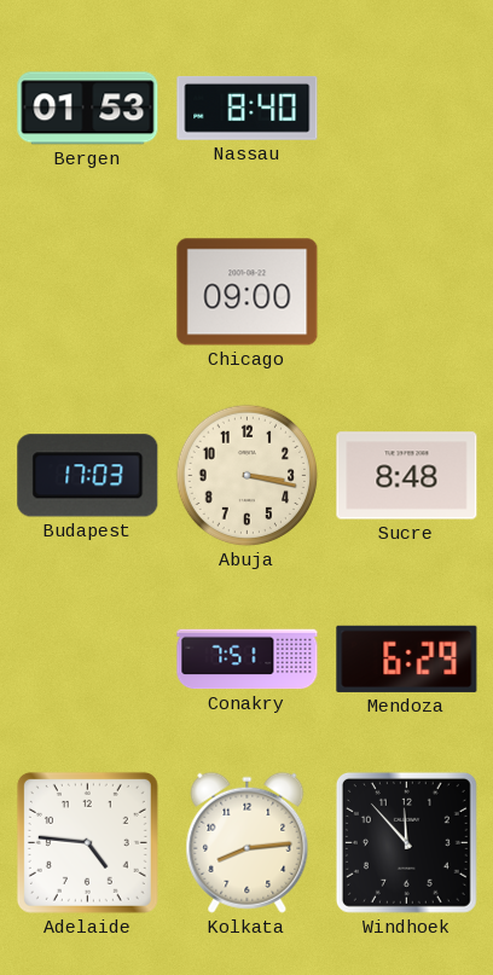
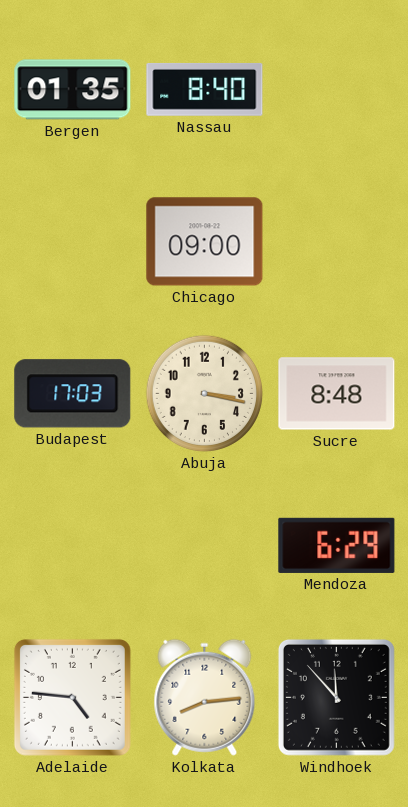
Bergen: 01:53 -> 01:35
Conakry: 7:51 -> none
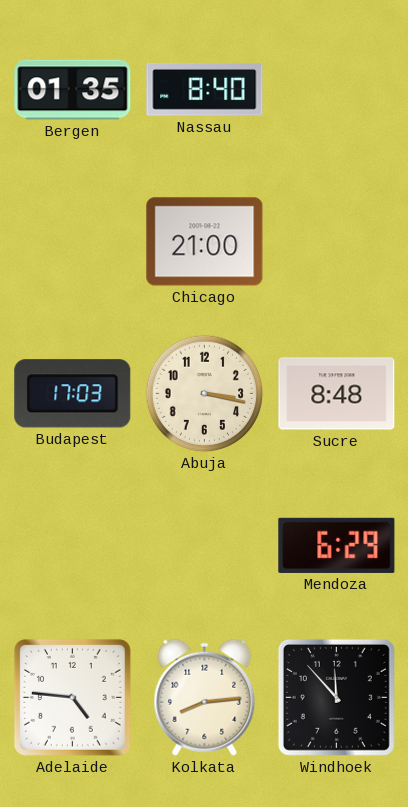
Chicago: 09:00 -> 21:00
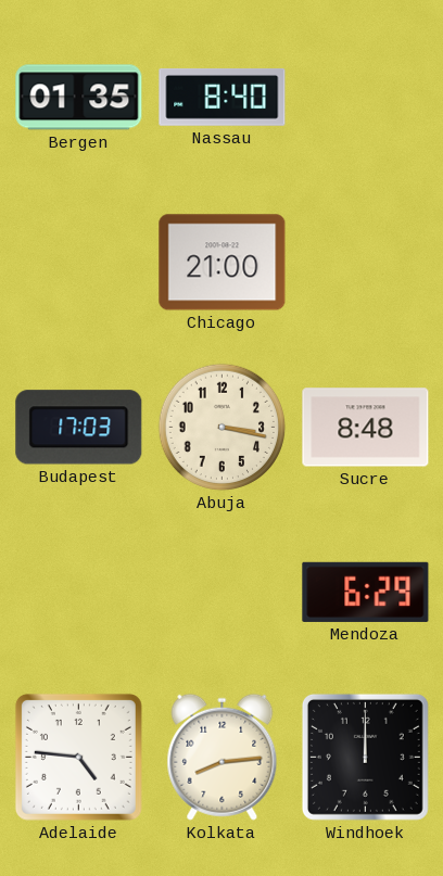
Windhoek: 11:53 -> 12:00
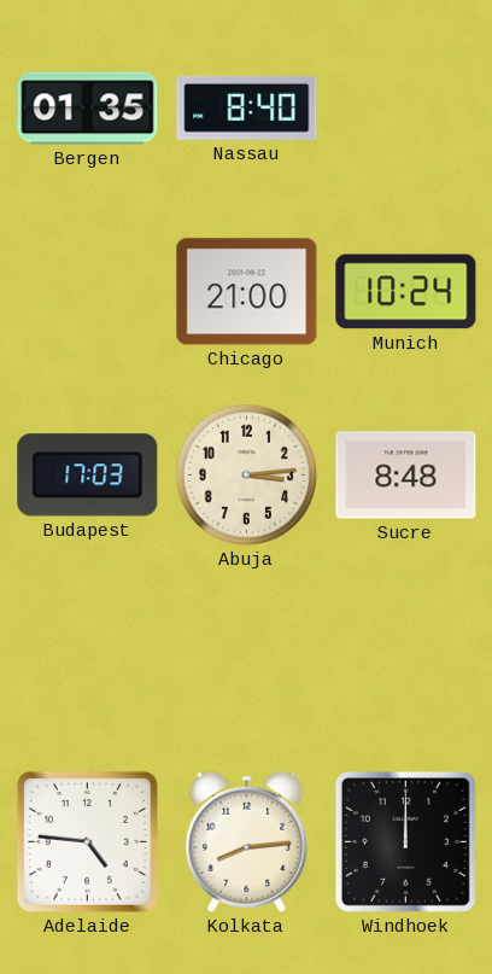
Munich: none -> 10:24
Abuja: 3:17 -> 3:14
Mendoza: 6:29 -> none
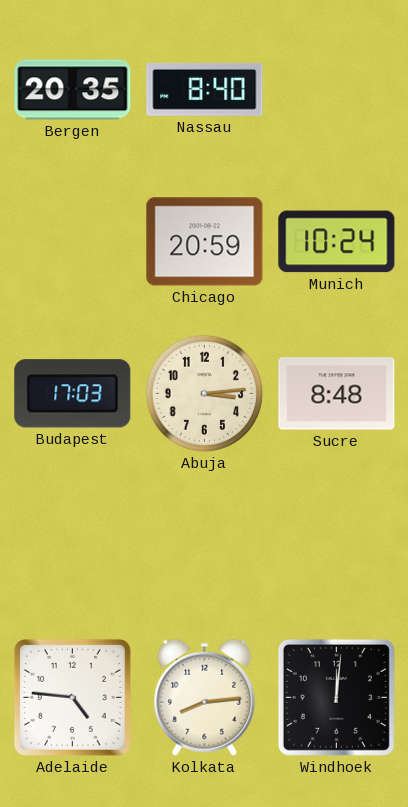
Bergen: 01:35 -> 20:35
Chicago: 21:00 -> 20:59
Windhoek: 12:00 -> 12:01
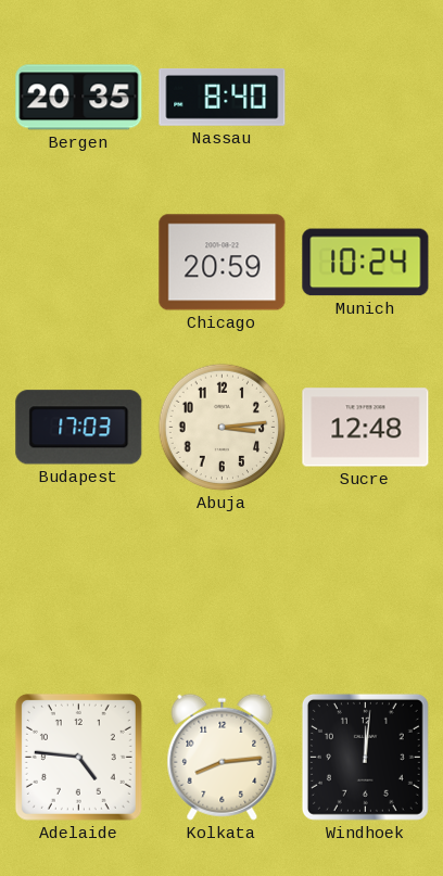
Sucre: 8:48 -> 12:48
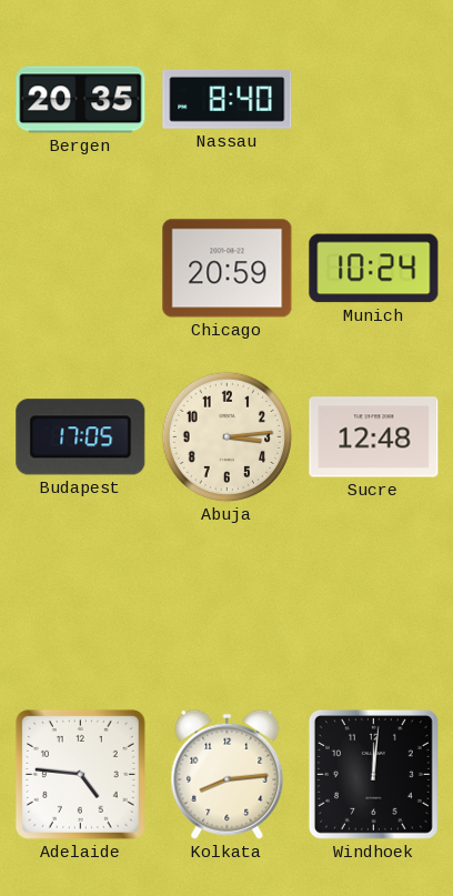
Budapest: 17:03 -> 17:05
